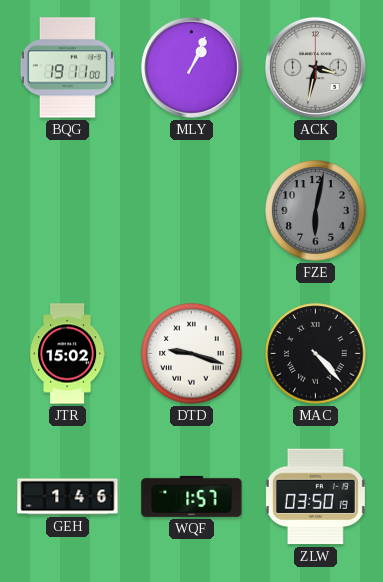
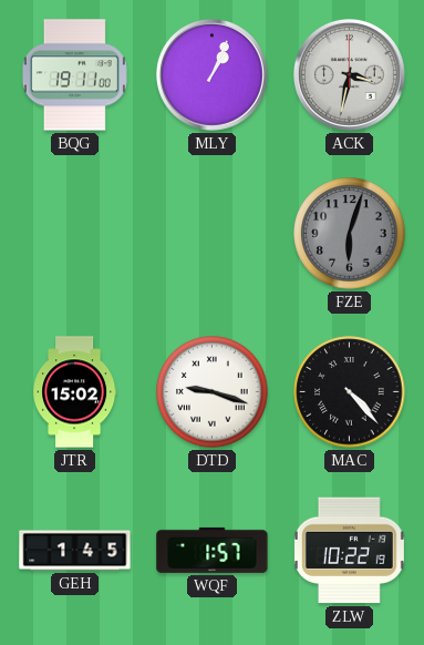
FZE: 6:02 -> 6:03
GEH: 1:46 -> 1:45
ZLW: 03:50 -> 10:22
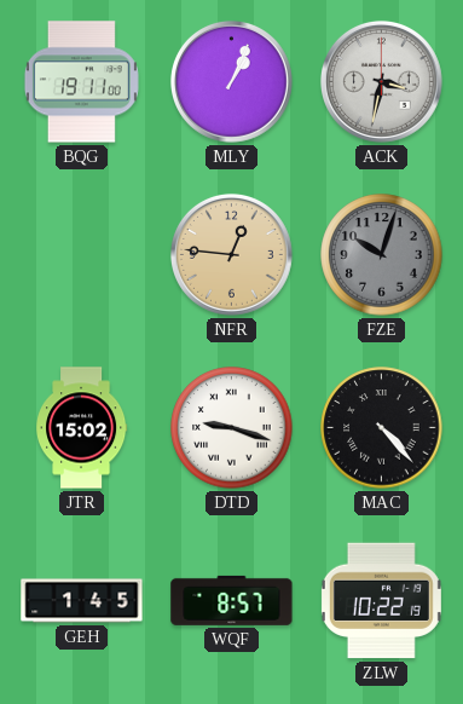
NFR: none -> 12:46
FZE: 6:03 -> 10:03
WQF: 1:57 -> 8:57
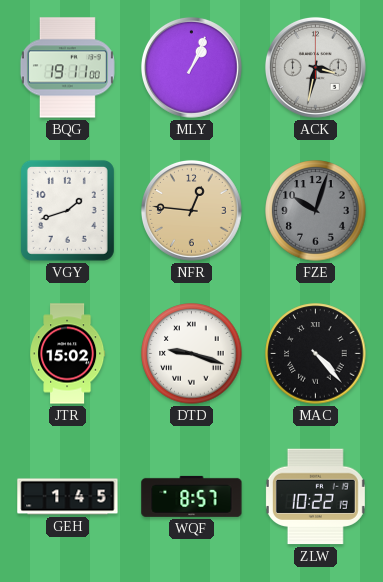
VGY: none -> 1:42
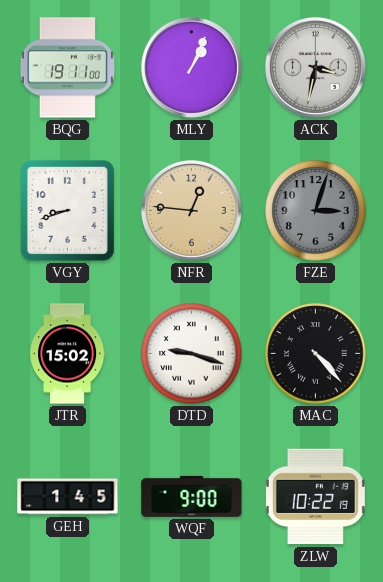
VGY: 1:42 -> 8:42
FZE: 10:03 -> 3:03
WQF: 8:57 -> 9:00
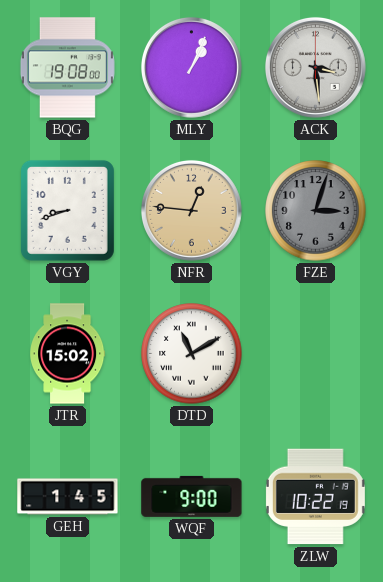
BQG: 19:11 -> 19:08
ACK: 3:32 -> 3:29
DTD: 9:18 -> 11:10
MAC: 4:23 -> none
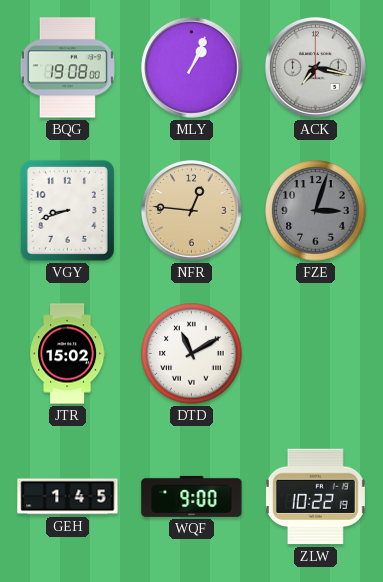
ACK: 3:29 -> 7:17
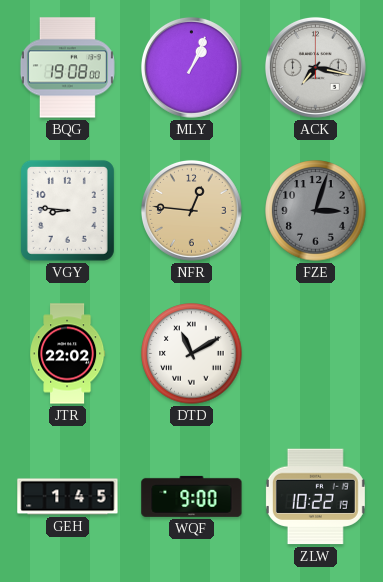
VGY: 8:42 -> 8:46
JTR: 15:02 -> 22:02
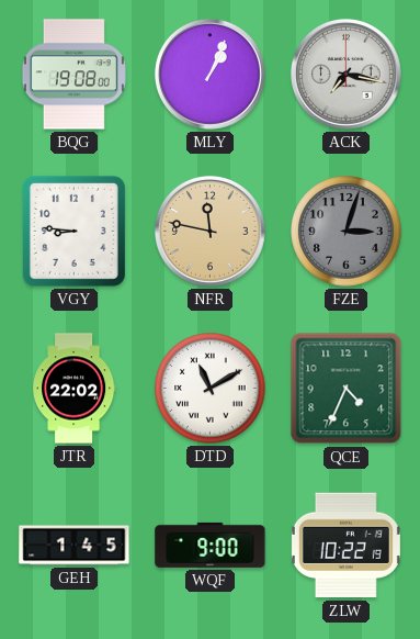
NFR: 12:46 -> 11:47
QCE: none -> 4:34
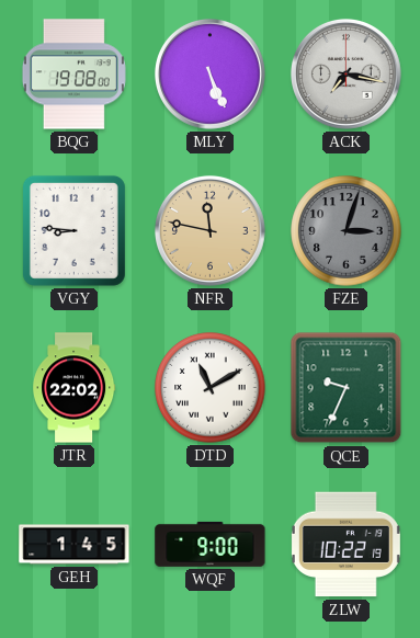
MLY: 1:04 -> 5:26
QCE: 4:34 -> 9:34
